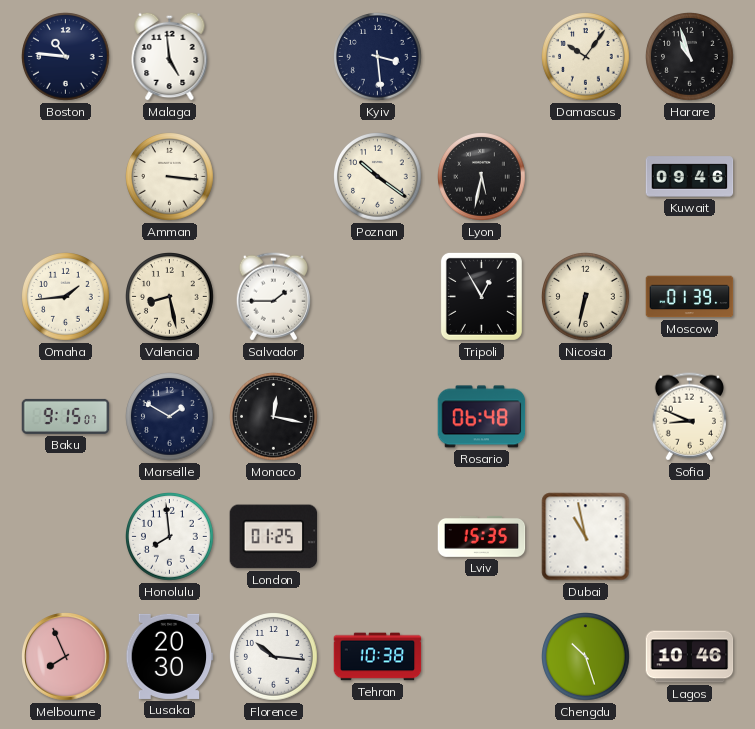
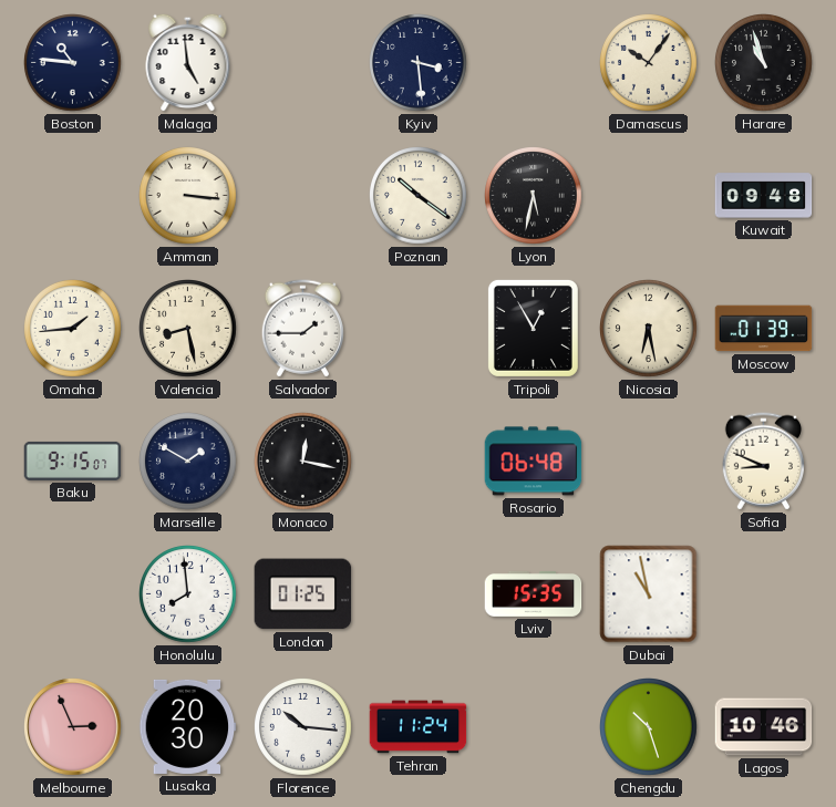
Kuwait: 09:46 -> 09:48
Nicosia: 6:32 -> 6:28
Melbourne: 7:56 -> 2:56
Tehran: 10:38 -> 11:24
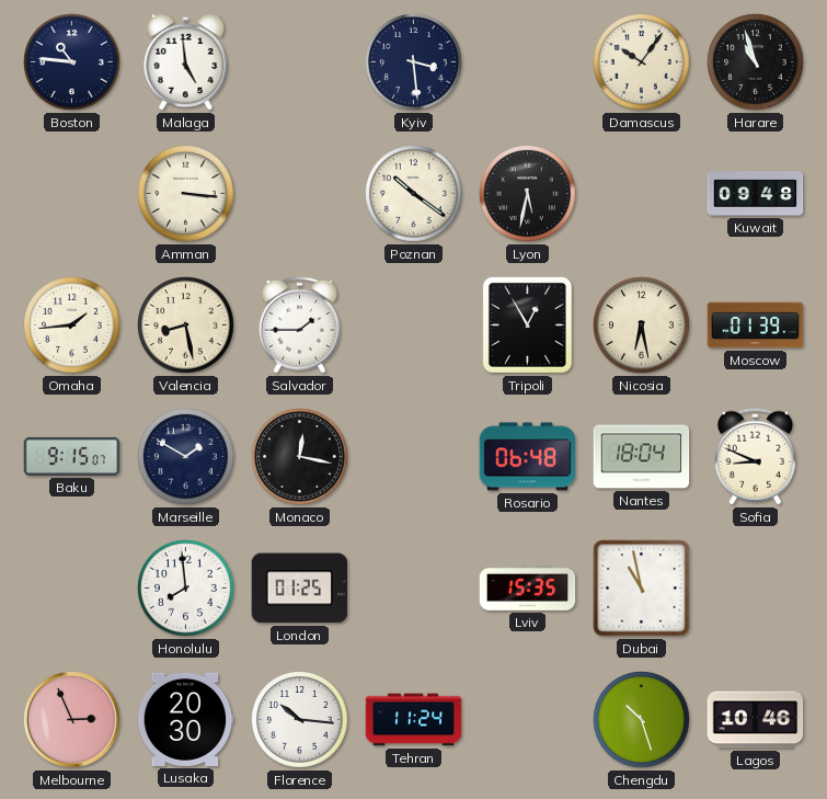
Nantes: none -> 18:04
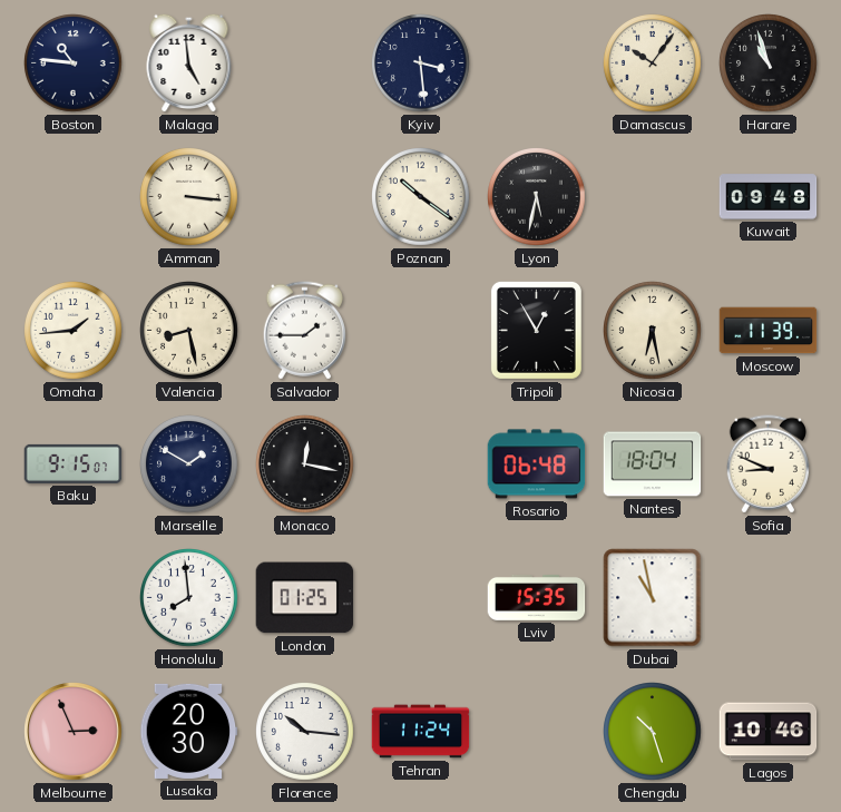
Moscow: 01:39 -> 11:39
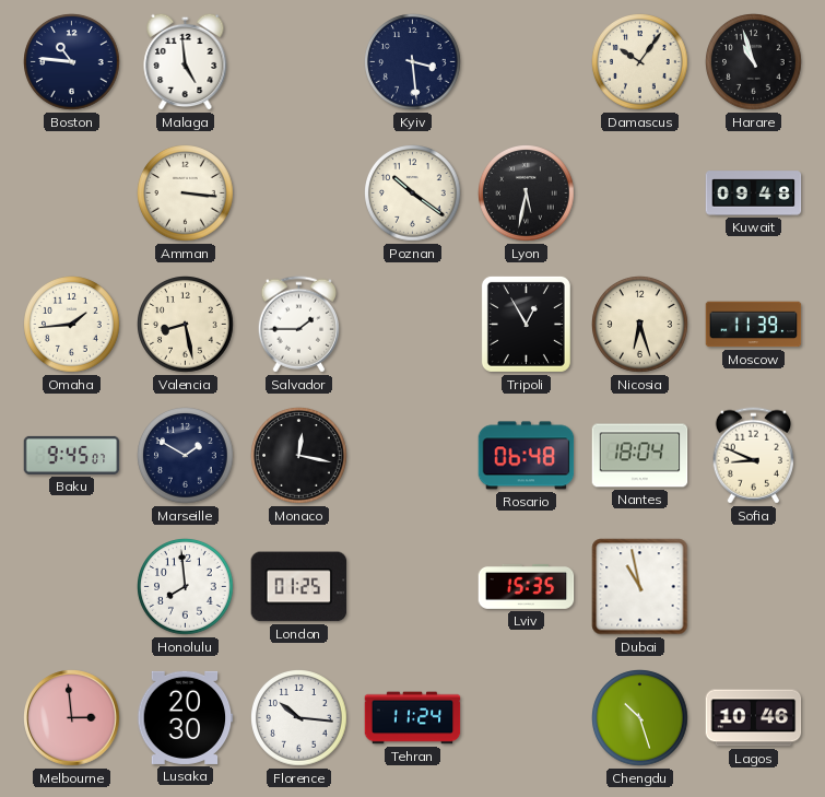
Nicosia: 6:28 -> 6:27
Baku: 9:15 -> 9:45
Melbourne: 2:56 -> 2:59
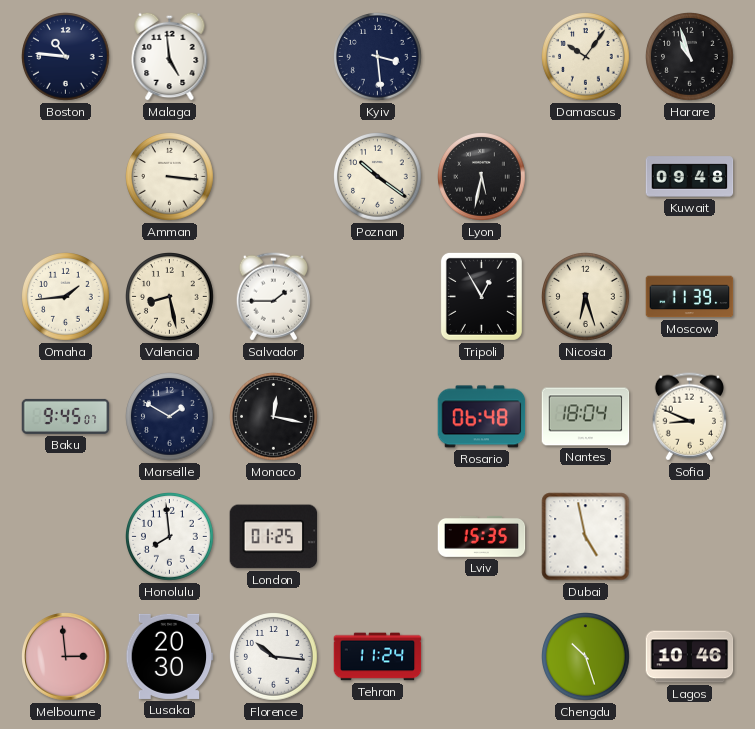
Dubai: 10:58 -> 4:58
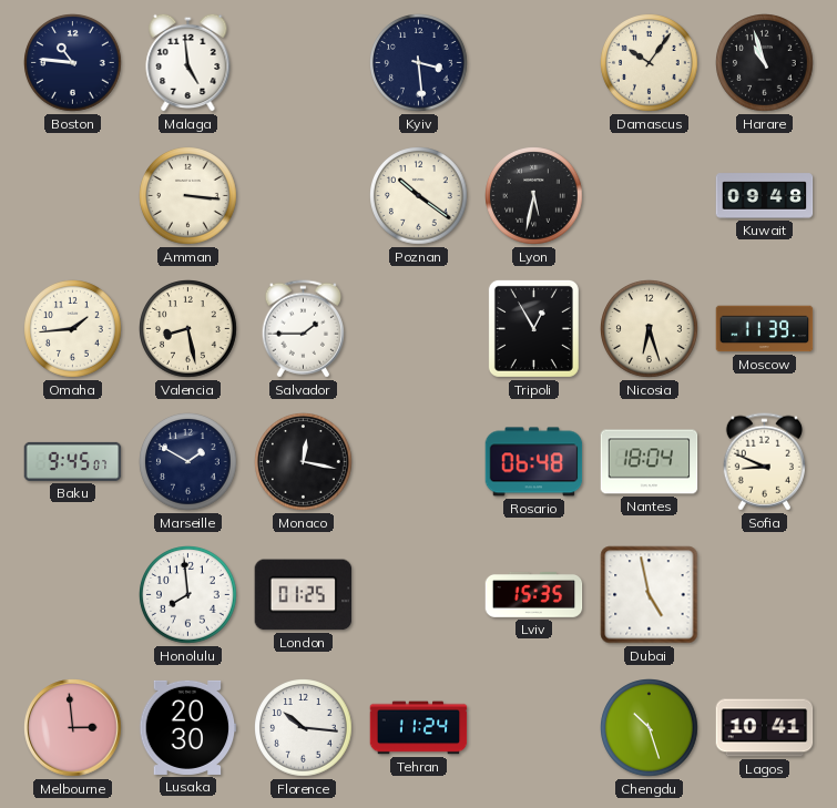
Lagos: 10:46 -> 10:41
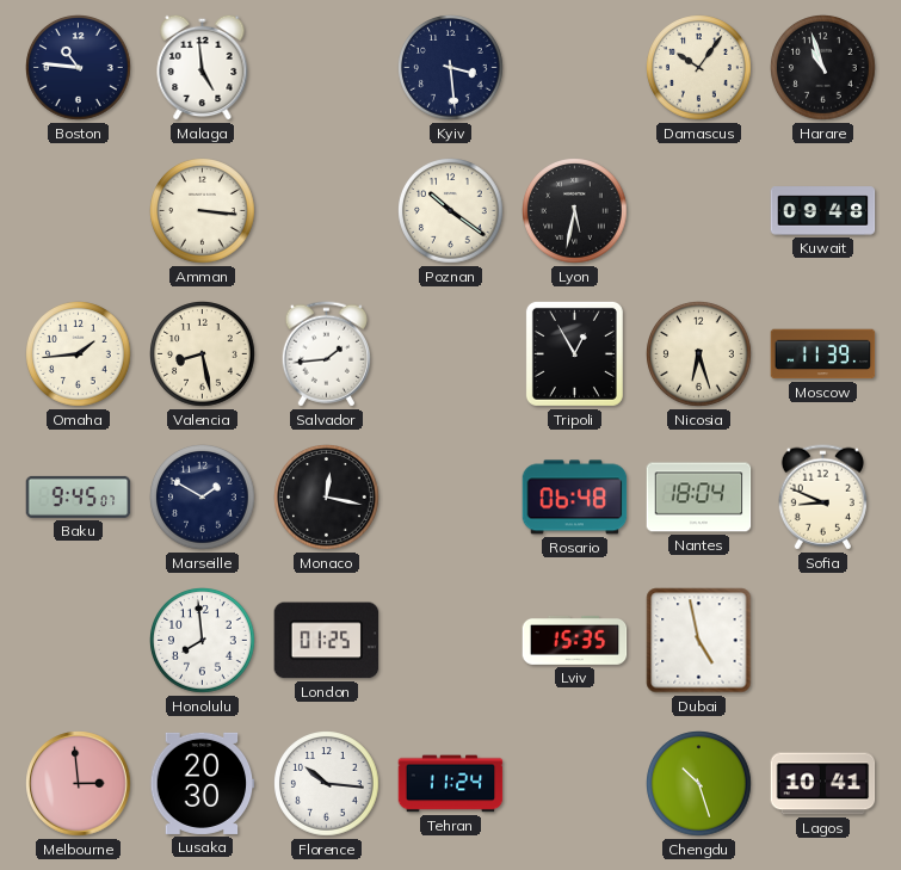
Salvador: 1:45 -> 1:44
